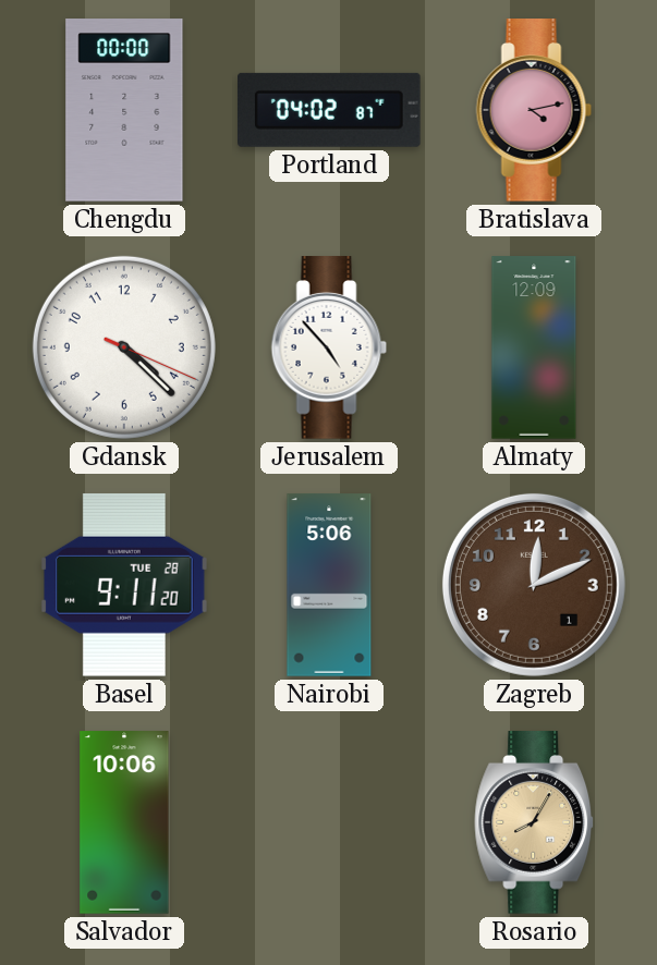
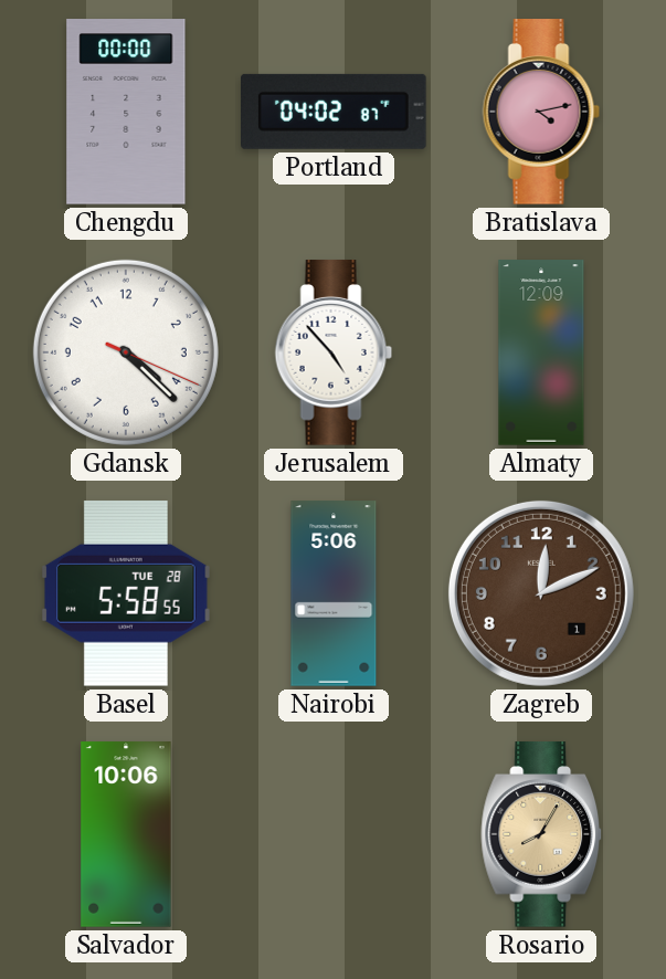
Basel: 9:11 -> 5:58
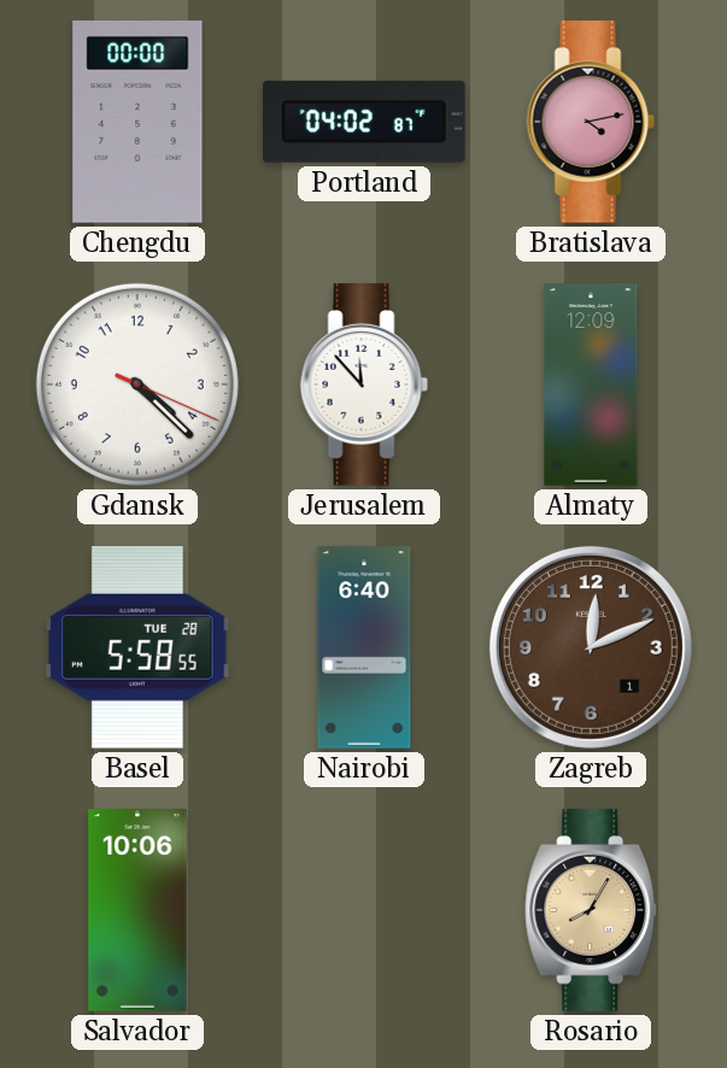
Jerusalem: 4:53 -> 11:53
Nairobi: 5:06 -> 6:40
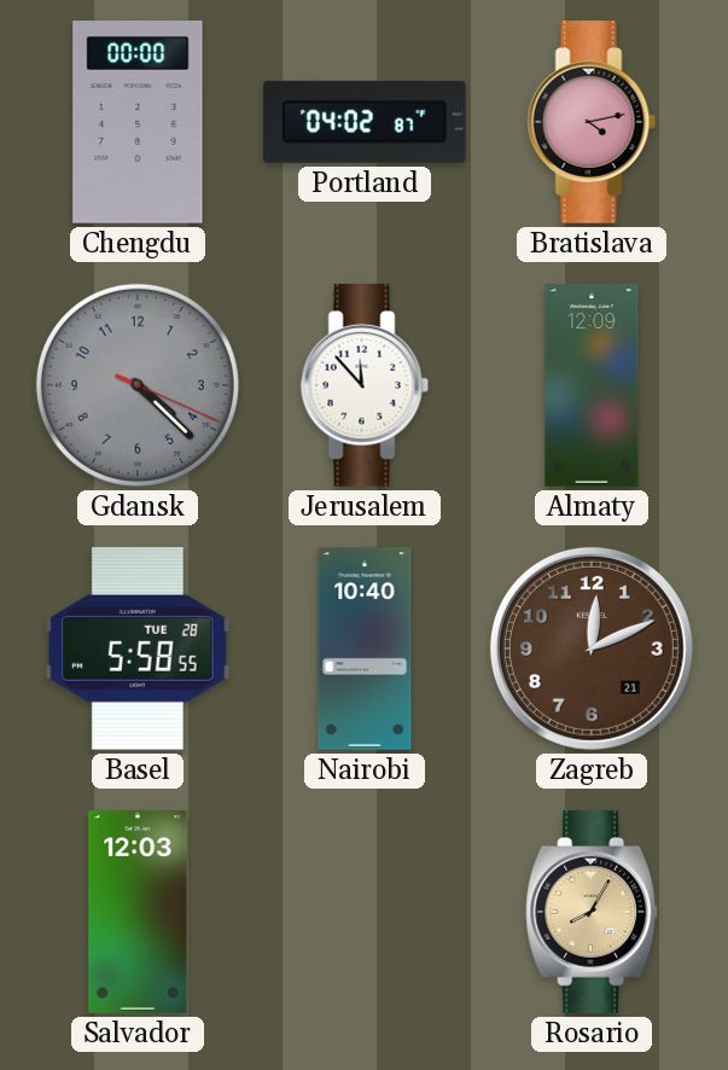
Gdansk dial: white -> grey
Nairobi: 6:40 -> 10:40
Zagreb date: 1 -> 21
Salvador: 10:06 -> 12:03
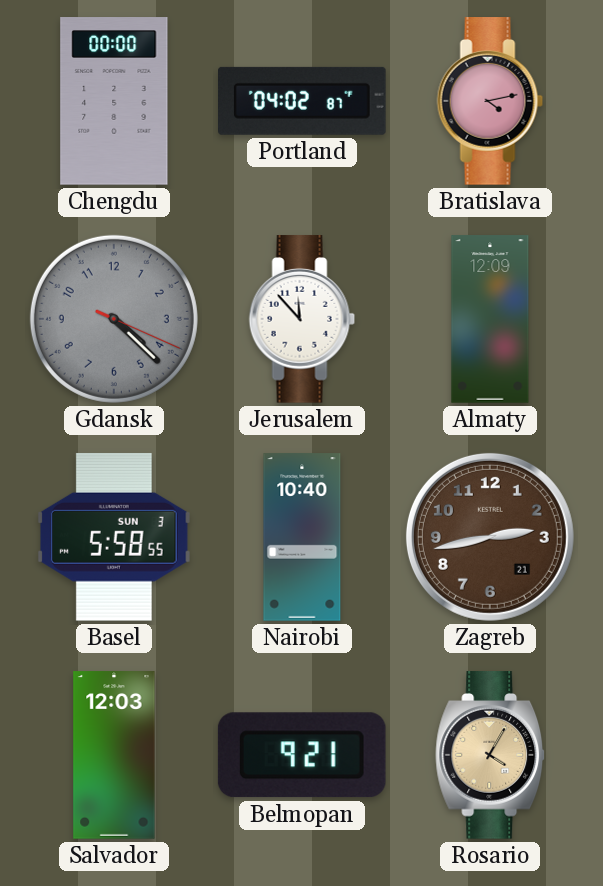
Basel date: TUE 28 -> SUN 3
Zagreb: 12:11 -> 2:43
Belmopan: none -> 9:21
Rosario: 8:05 -> 4:05
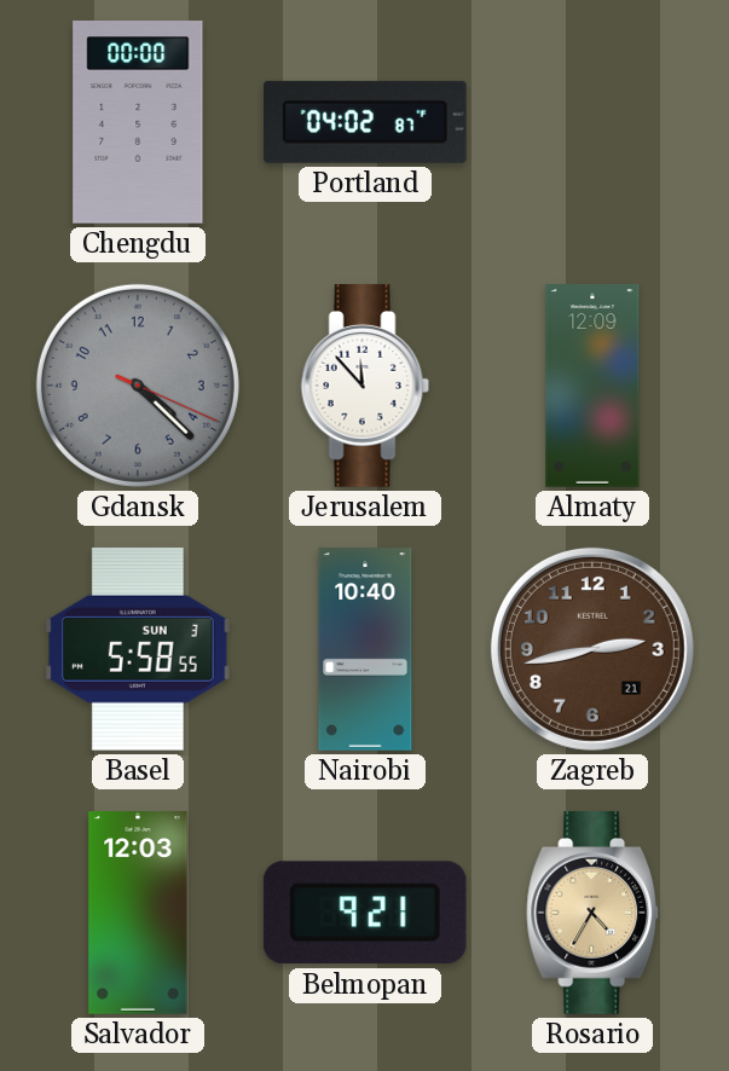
Bratislava: 4:13 -> none
Rosario: 4:05 -> 4:35
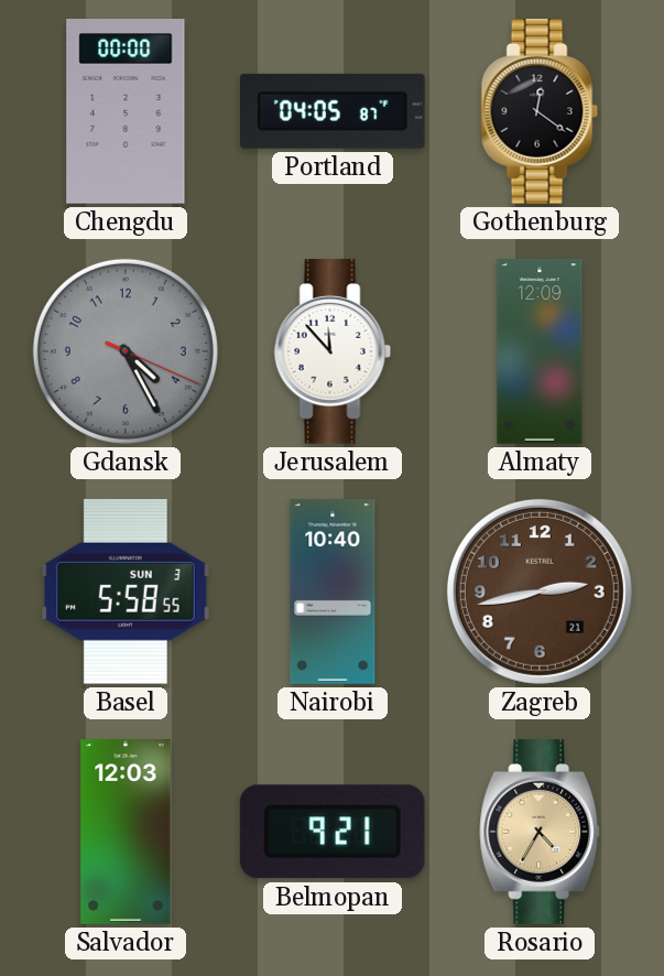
Portland: 04:02 -> 04:05
Gothenburg: none -> 12:21
Gdansk: 4:22 -> 4:25
